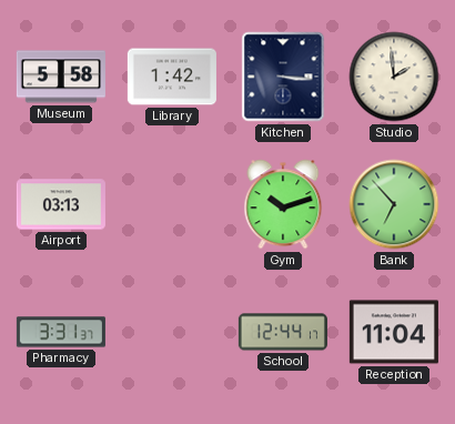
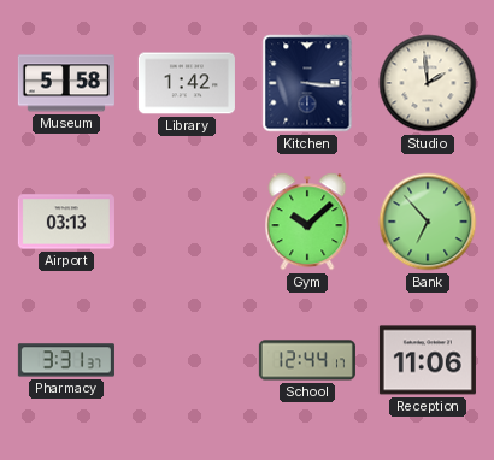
Gym: 10:12 -> 10:08
Reception: 11:04 -> 11:06
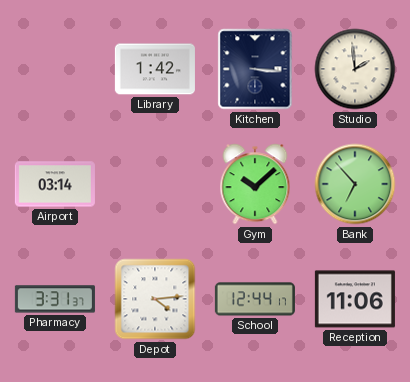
Museum: 5:58 -> none
Airport: 03:13 -> 03:14
Depot: none -> 4:14
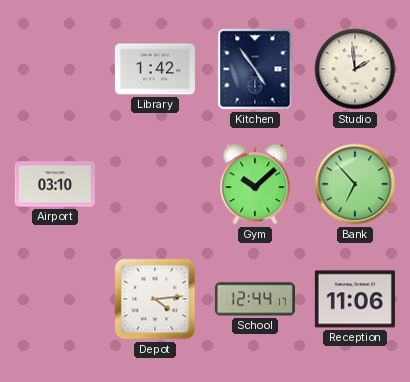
Kitchen: 3:16 -> 4:54
Airport: 03:14 -> 03:10
Pharmacy: 3:31 -> none
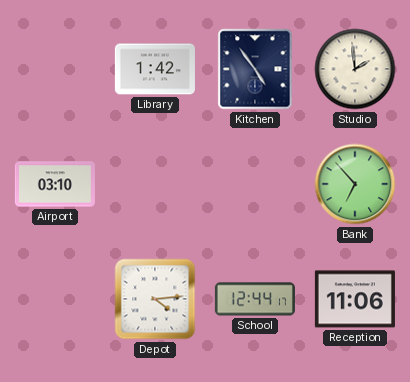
Gym: 10:08 -> none
